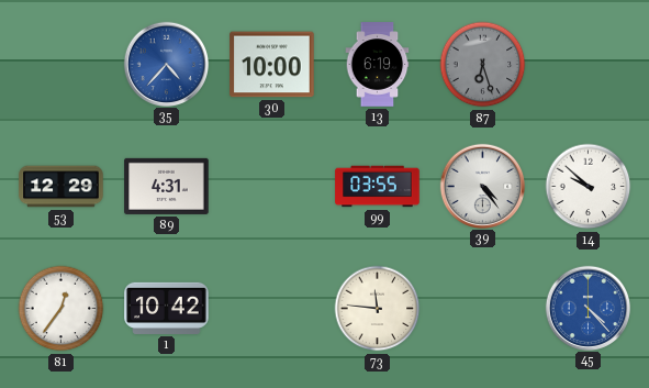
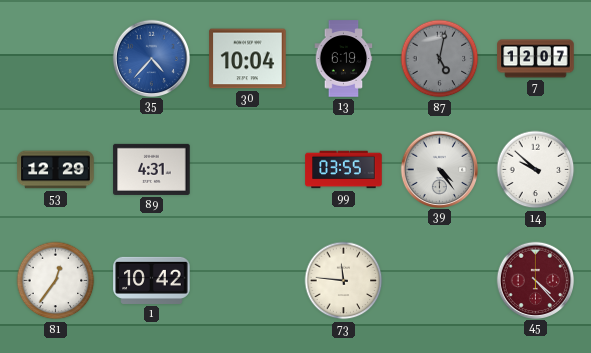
30: 10:00 -> 10:04
87: 6:27 -> 5:02
7: none -> 12:07
45 dial: blue -> burgundy
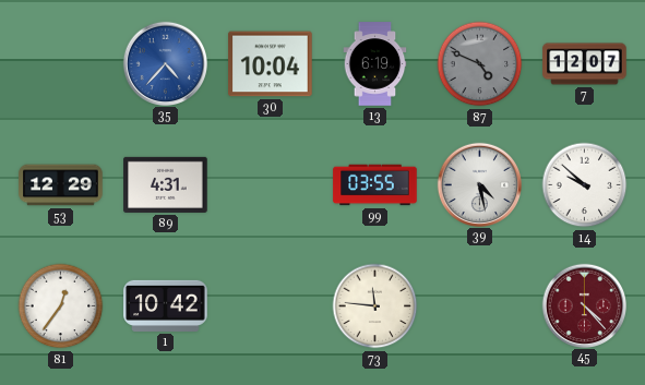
87: 5:02 -> 4:49
39: 4:24 -> 4:28
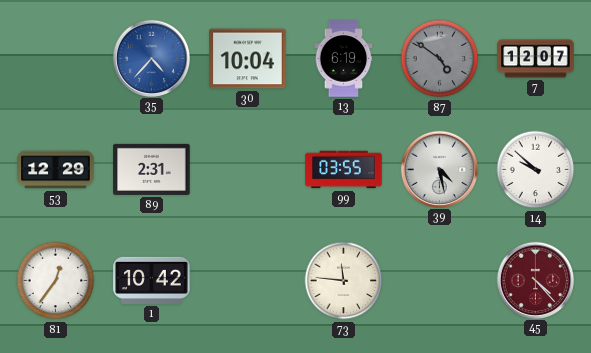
87: 4:49 -> 4:51
89: 4:31 -> 2:31
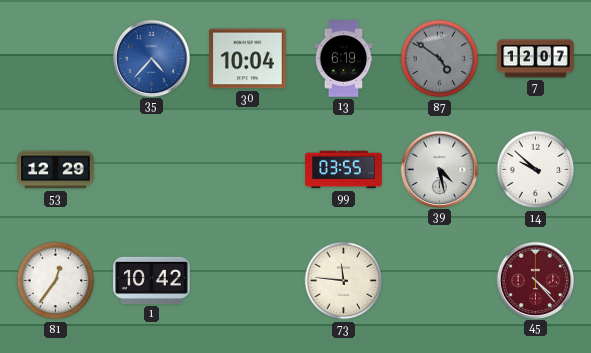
89: 2:31 -> none
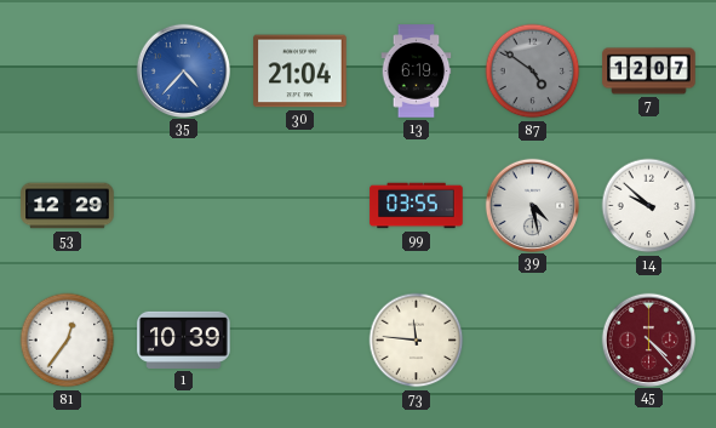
30: 10:04 -> 21:04
1: 10:42 -> 10:39
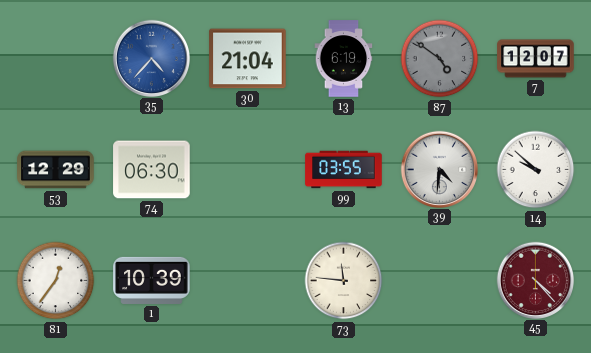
74: none -> 06:30
39: 4:28 -> 4:31
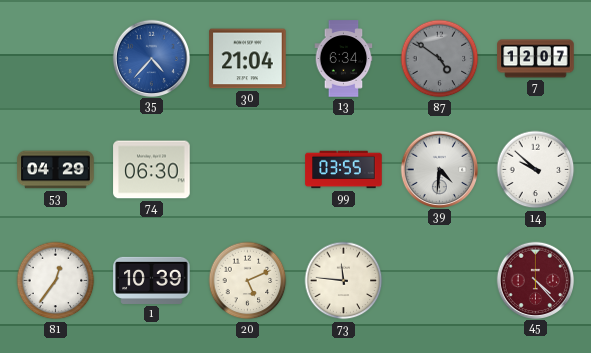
13: 6:19 -> 6:34
53: 12:29 -> 04:29
20: none -> 5:11
